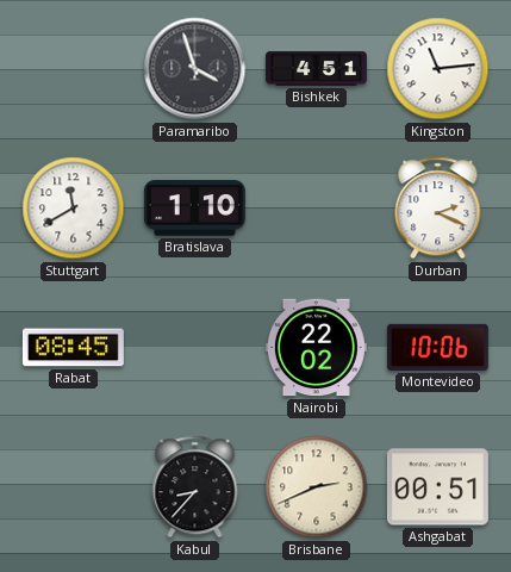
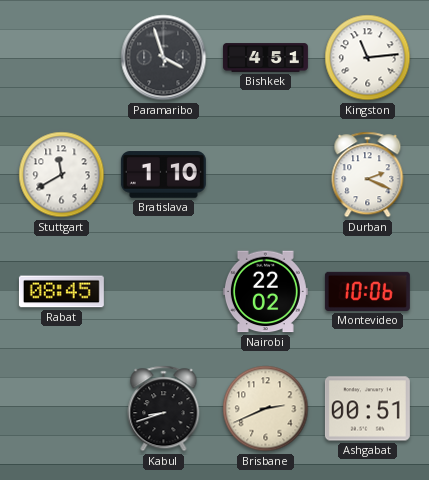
Kabul: 8:37 -> 8:42
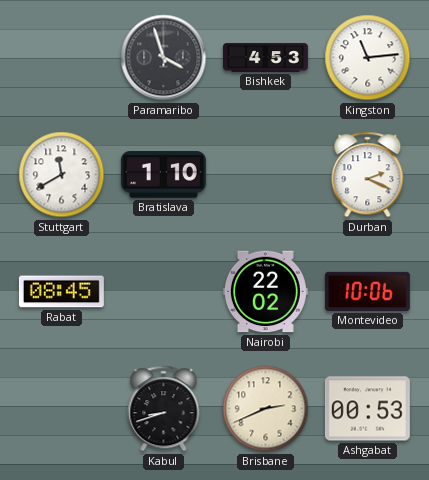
Bishkek: 4:51 -> 4:53
Ashgabat: 00:51 -> 00:53
